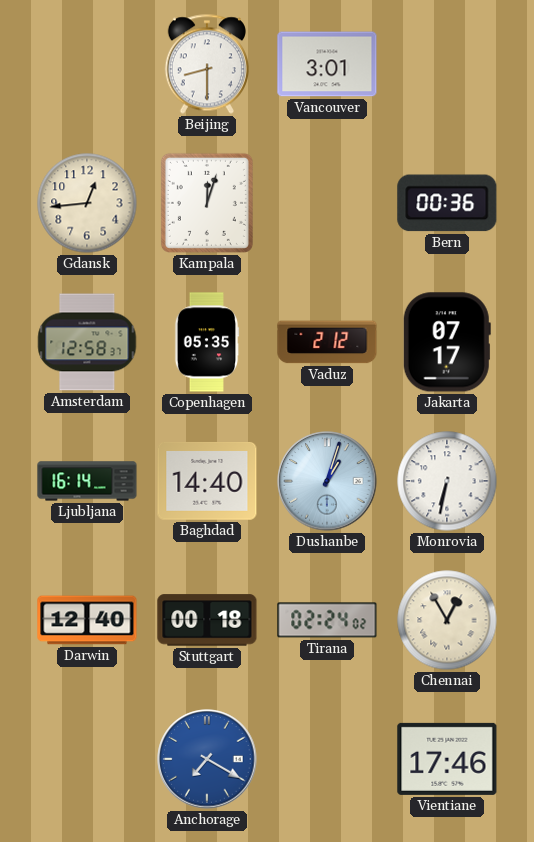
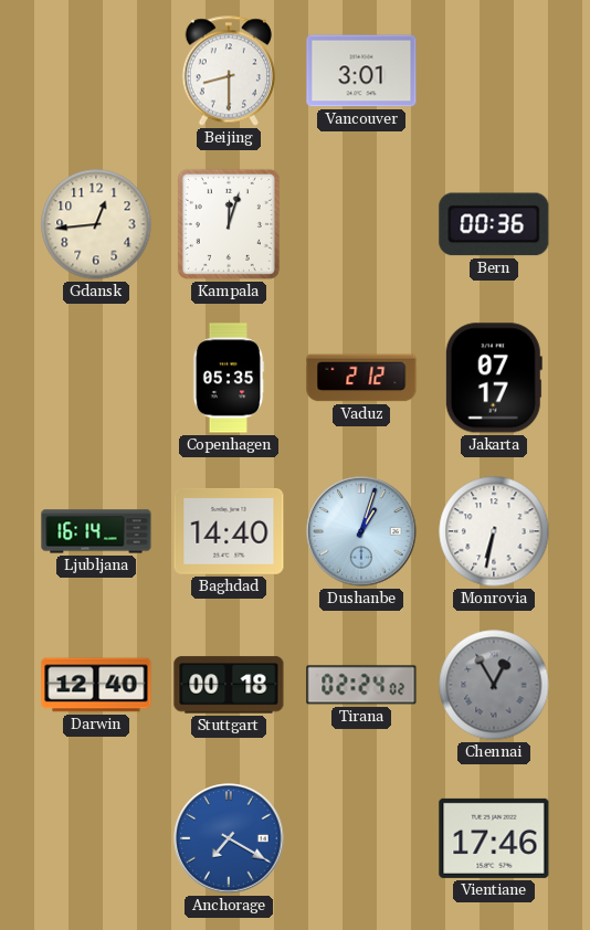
Amsterdam: 12:58 -> none
Chennai dial: cream -> grey
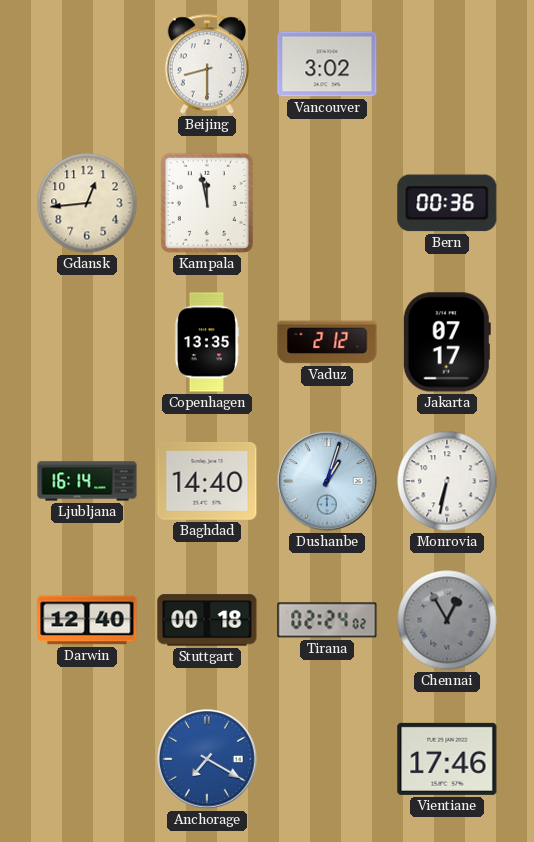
Vancouver: 3:01 -> 3:02
Kampala: 12:03 -> 11:58
Copenhagen: 05:35 -> 13:35
